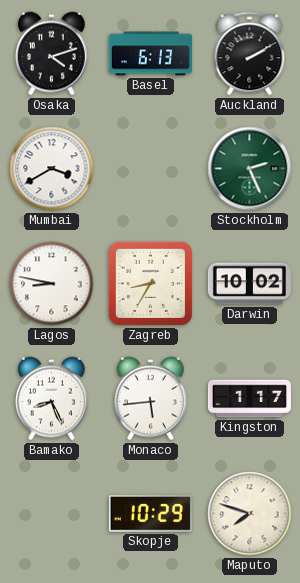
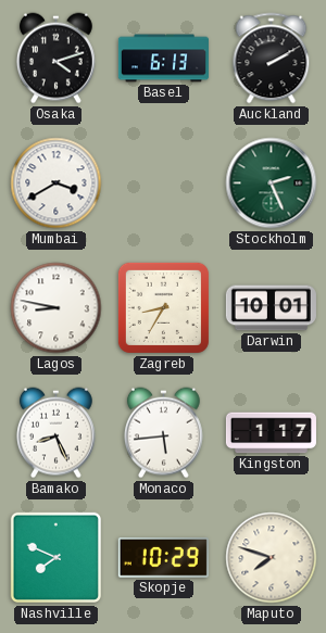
Darwin: 10:02 -> 10:01
Nashville: none -> 7:49
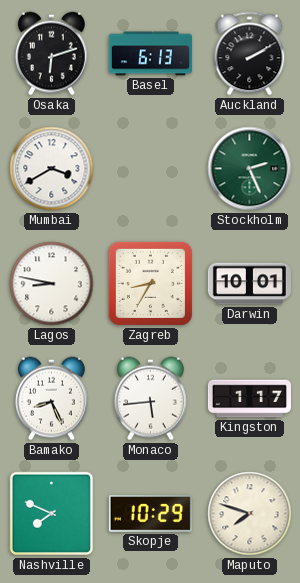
Osaka: 4:12 -> 6:12
